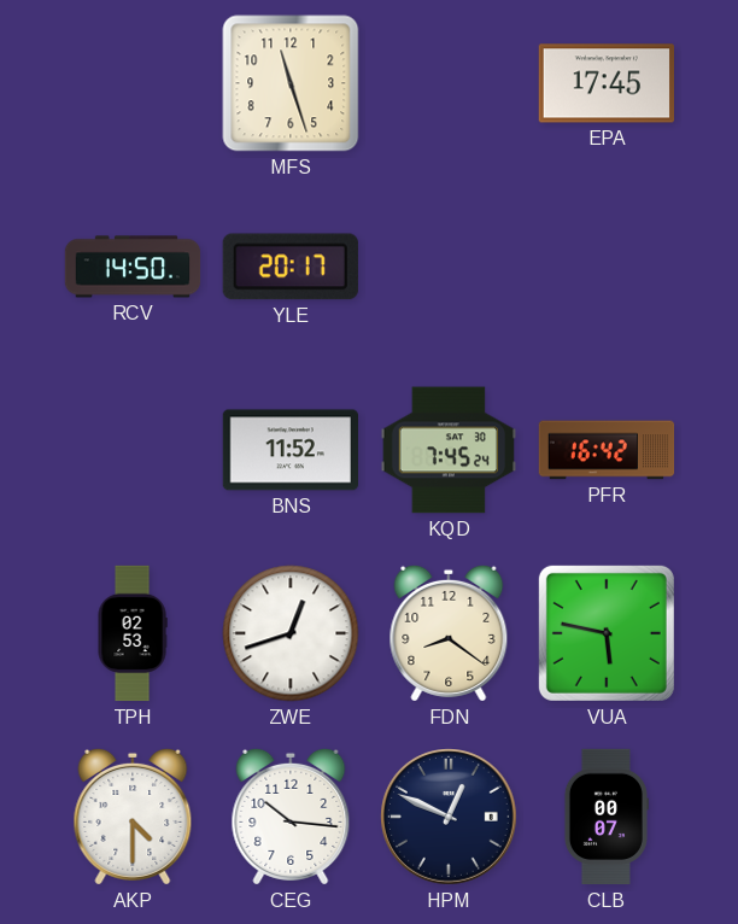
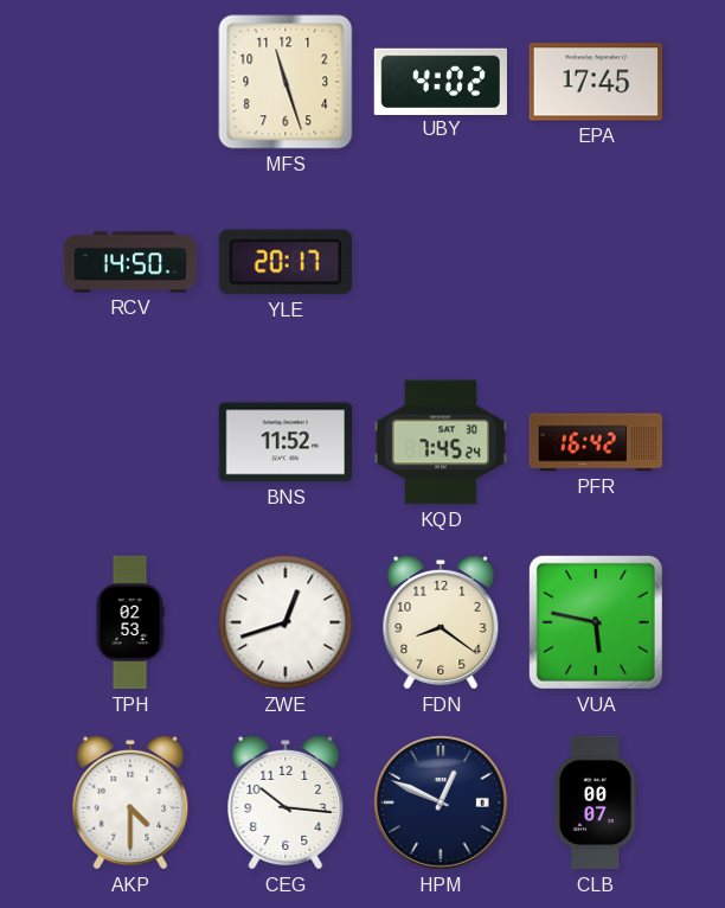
UBY: none -> 4:02
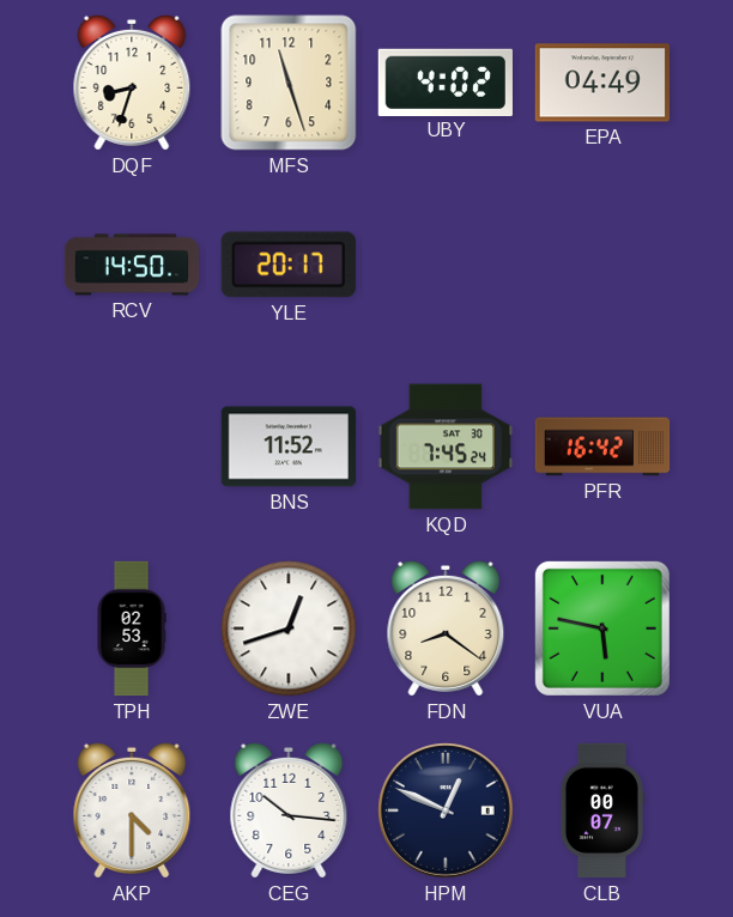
DQF: none -> 8:33
EPA: 17:45 -> 04:49
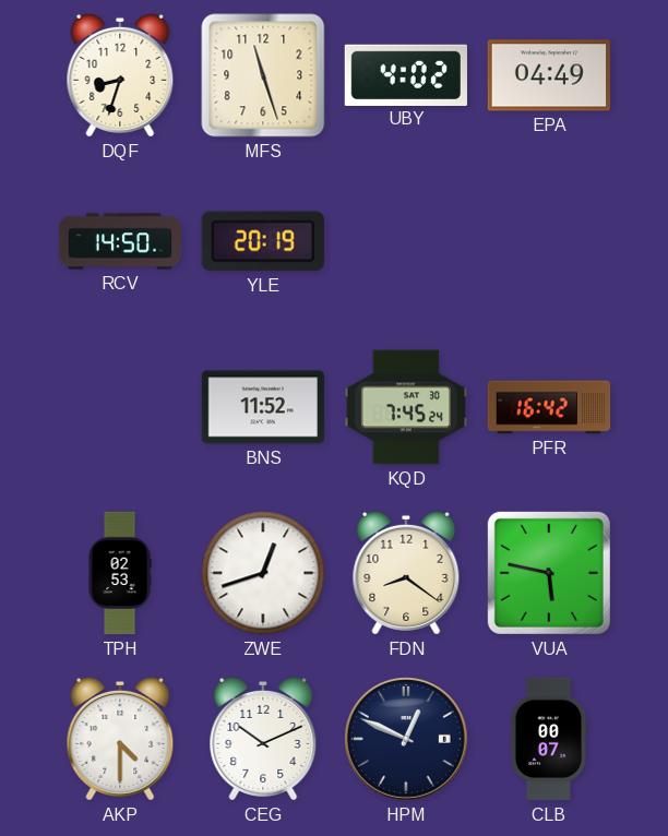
YLE: 20:17 -> 20:19
CEG: 10:16 -> 10:11
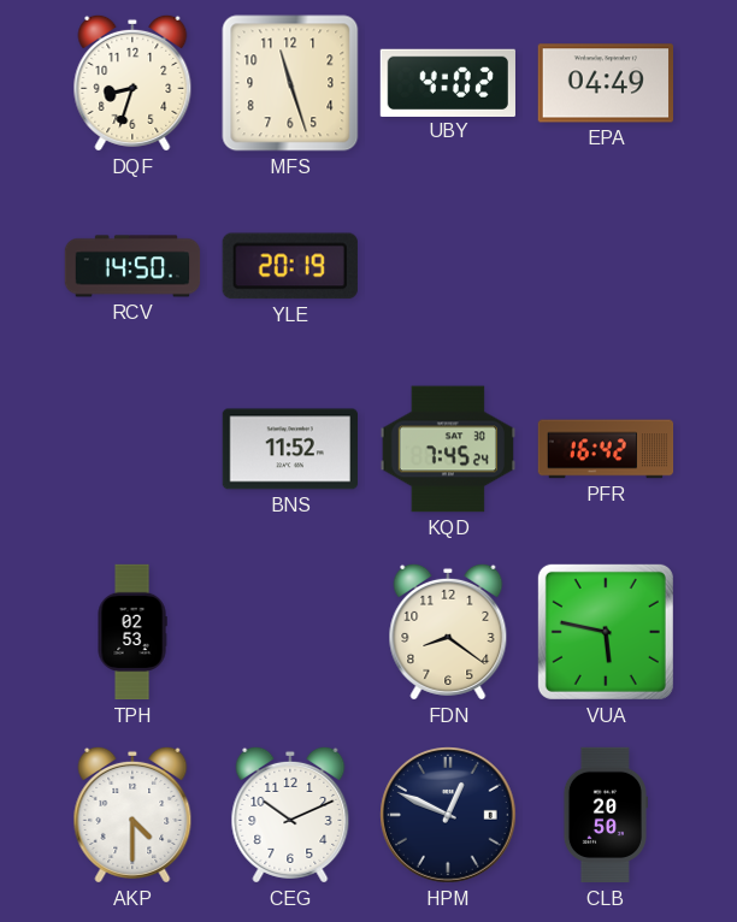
ZWE: 12:42 -> none
CLB: 00:07 -> 20:50
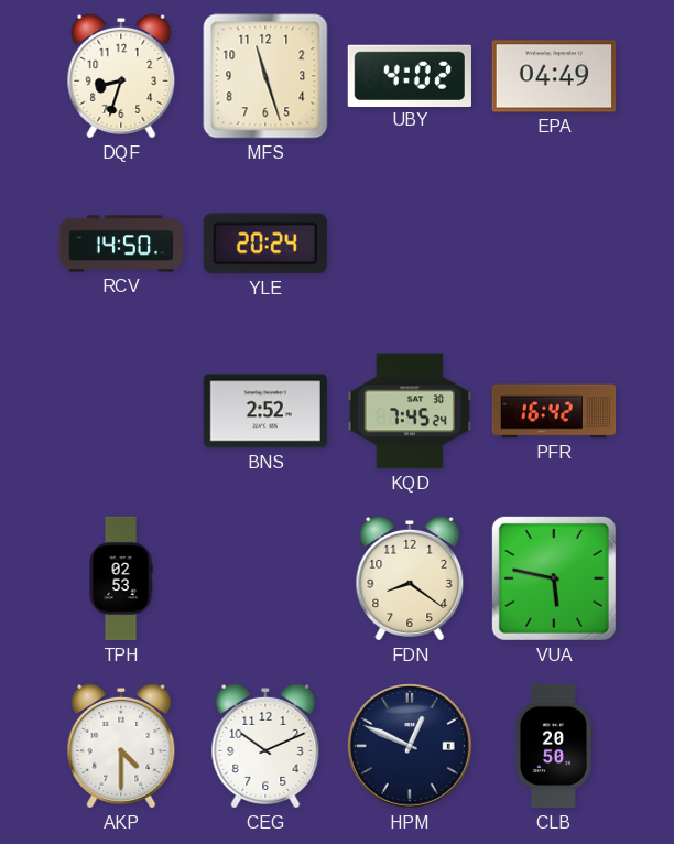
YLE: 20:19 -> 20:24
BNS: 11:52 -> 2:52
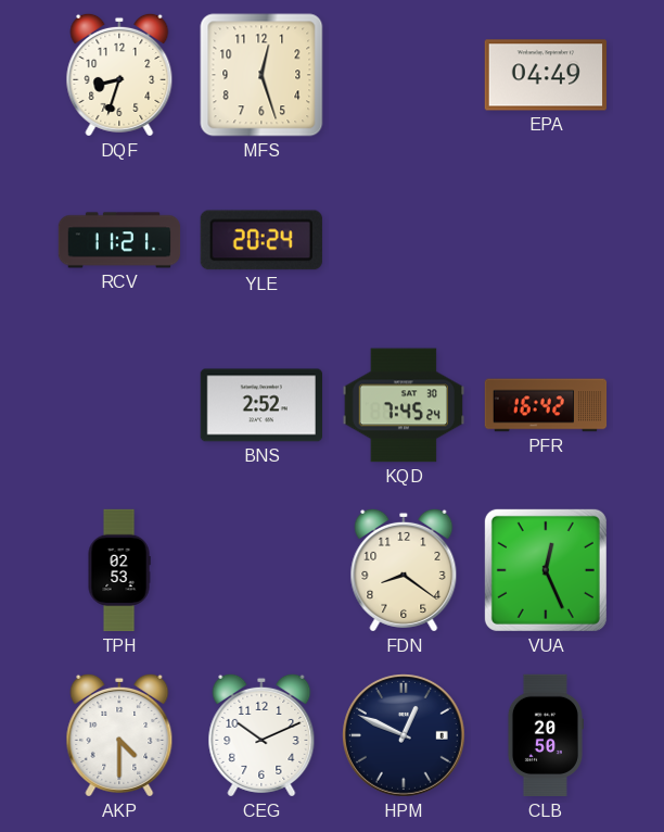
MFS: 11:27 -> 12:27
UBY: 4:02 -> none
RCV: 14:50 -> 11:21
VUA: 5:47 -> 12:26
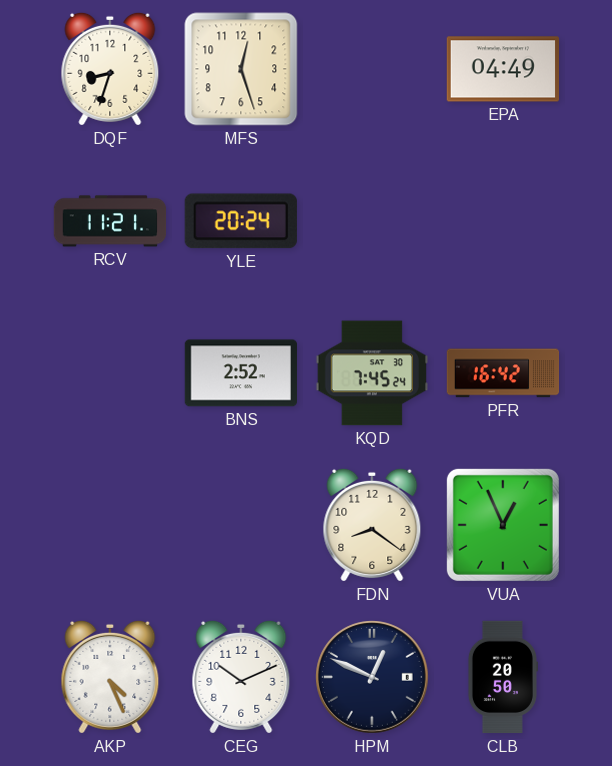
TPH: 02:53 -> none
VUA: 12:26 -> 12:56
AKP: 4:30 -> 4:26
